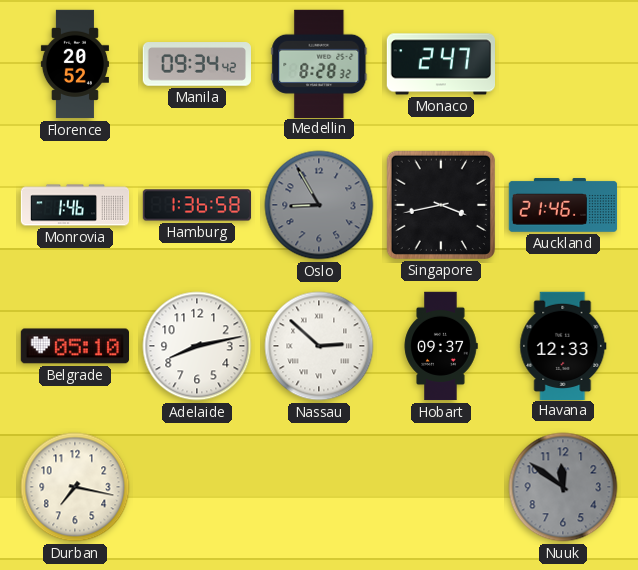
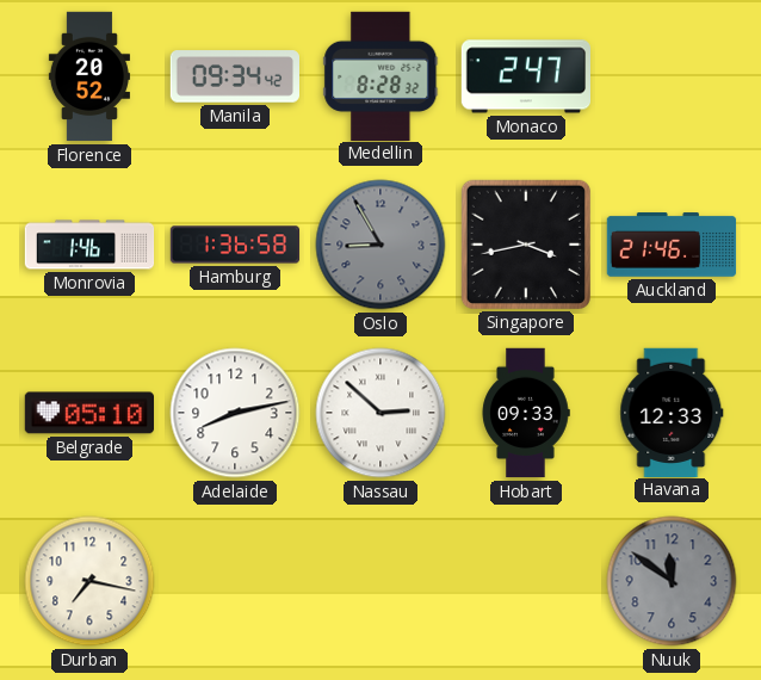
Hobart: 09:37 -> 09:33
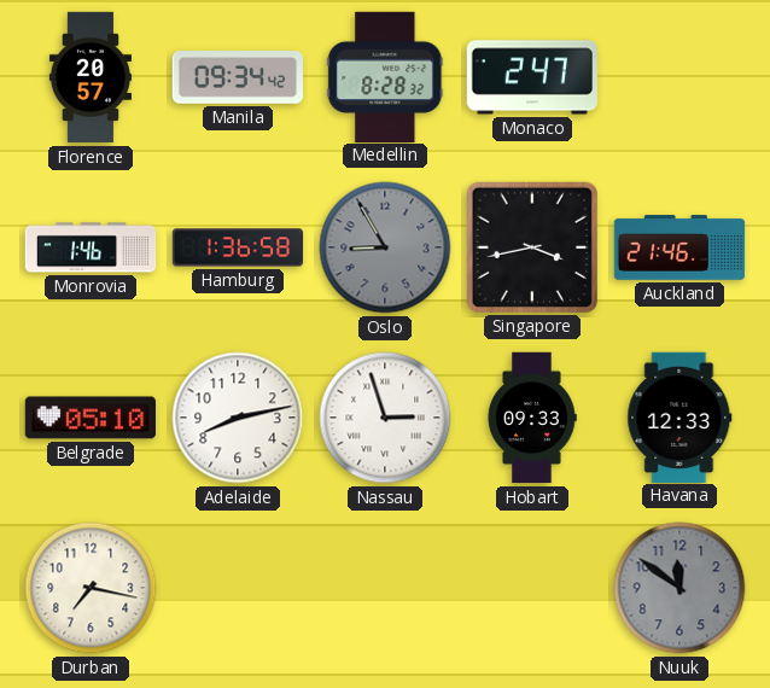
Florence: 20:52 -> 20:57
Nassau: 2:52 -> 2:57
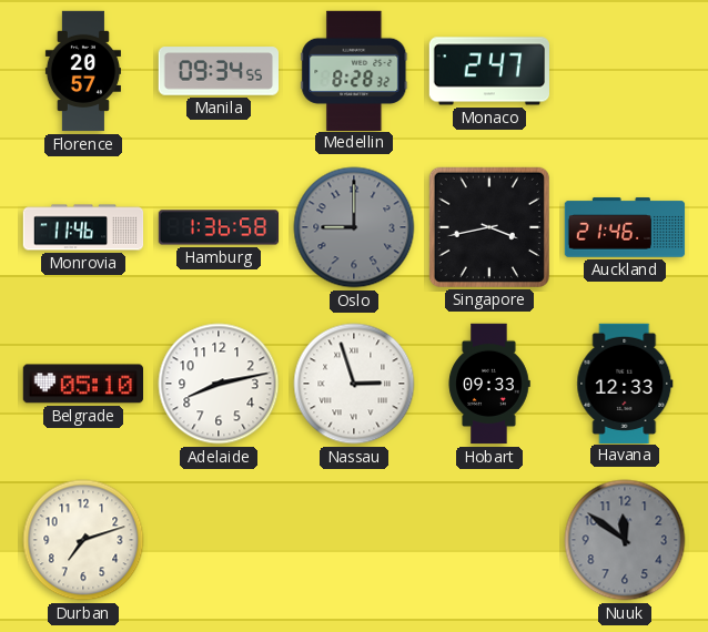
Manila: 09:34:42 -> 09:34:55
Monrovia: 1:46 -> 11:46
Oslo: 8:55 -> 9:00
Durban: 7:17 -> 7:12
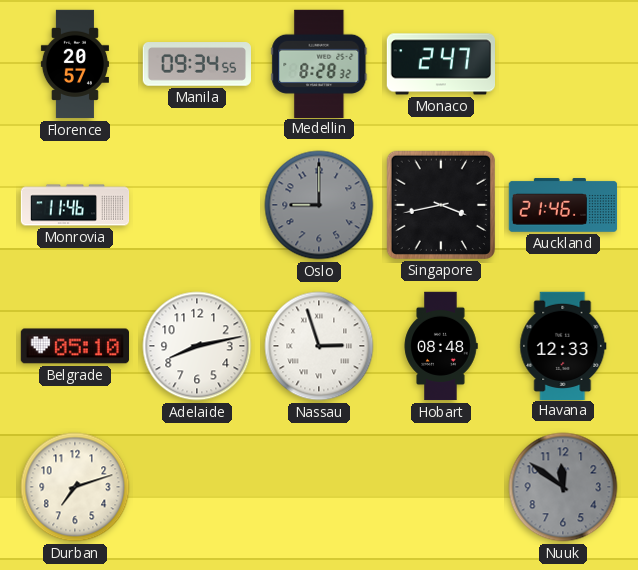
Hamburg: 1:36 -> none
Hobart: 09:33 -> 08:48
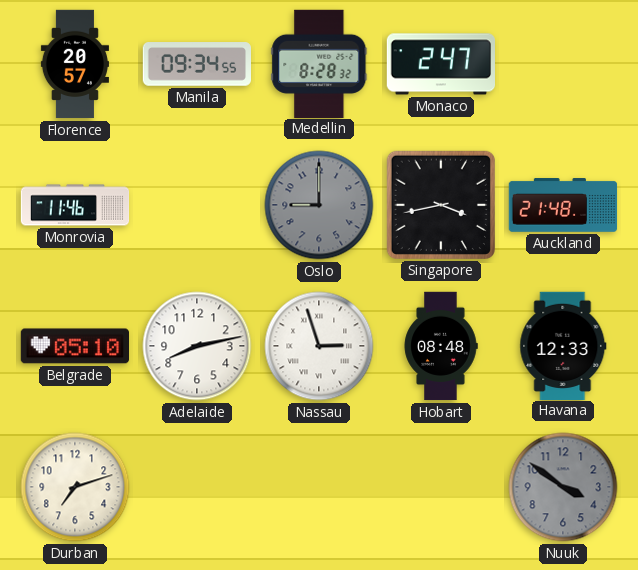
Auckland: 21:46 -> 21:48
Nuuk: 11:51 -> 3:51
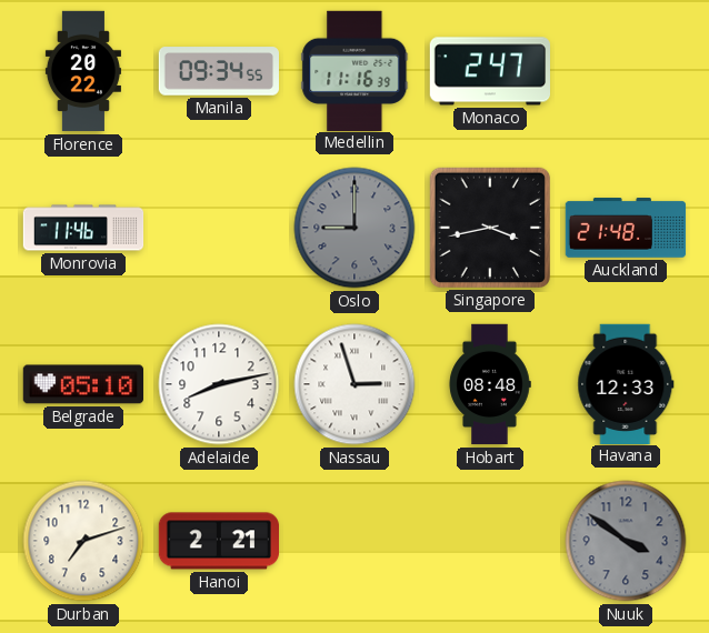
Florence: 20:57 -> 20:22
Medellin: 8:28 -> 11:16
Hanoi: none -> 2:21
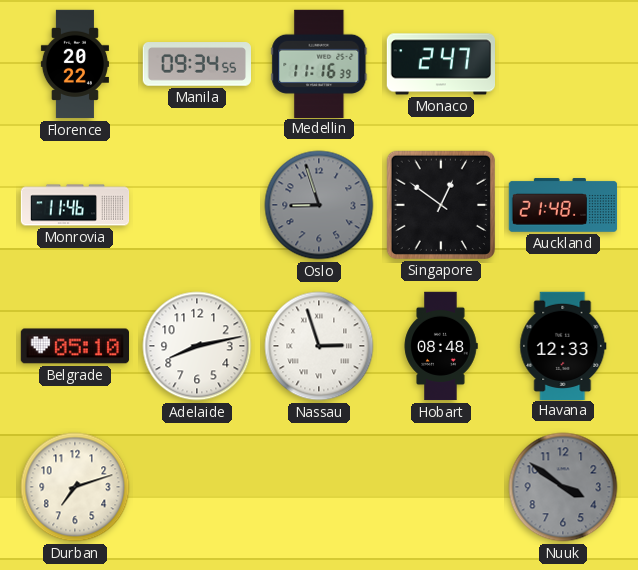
Oslo: 9:00 -> 8:57
Singapore: 3:43 -> 12:51
Hanoi: 2:21 -> none
